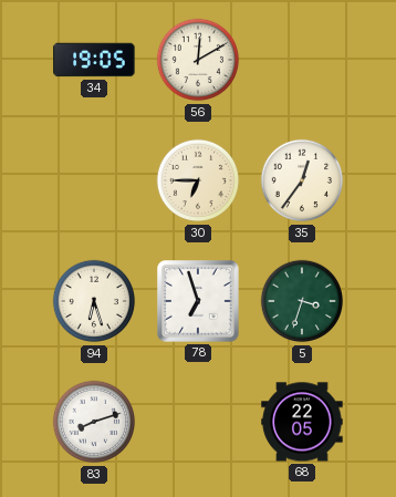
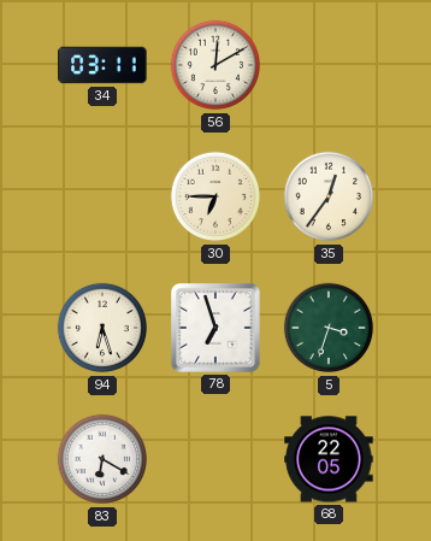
34: 19:05 -> 03:11
83: 8:12 -> 6:20
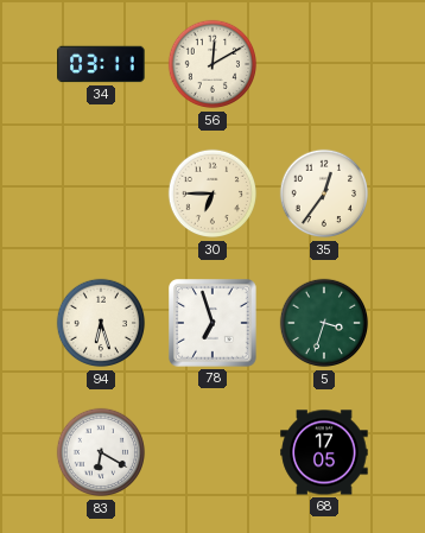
68: 22:05 -> 17:05
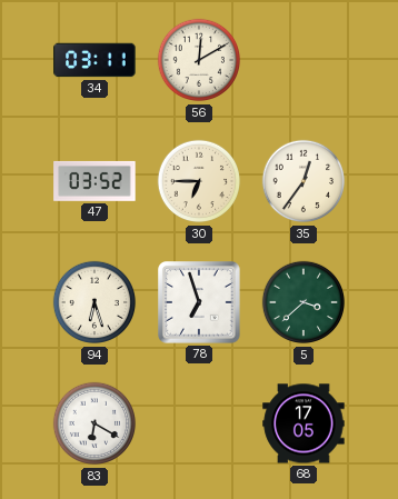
47: none -> 03:52
5: 3:33 -> 3:38
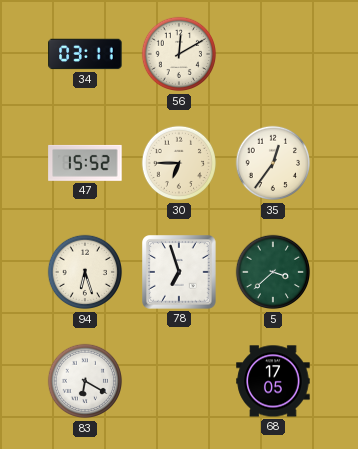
47: 03:52 -> 15:52
